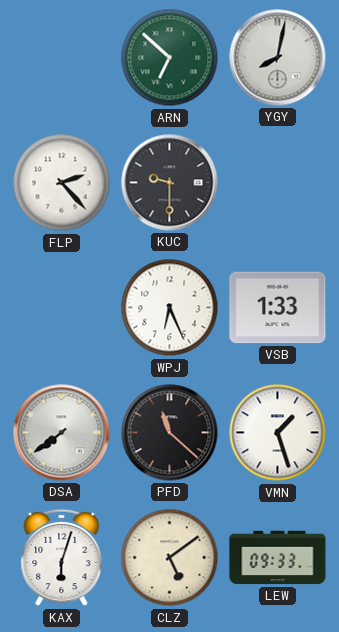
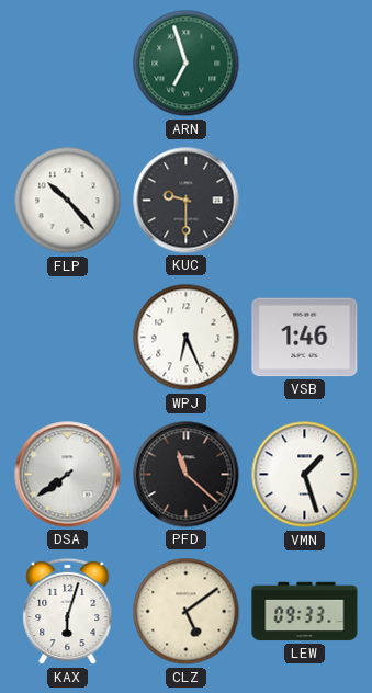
ARN: 6:52 -> 6:57
YGY: 8:02 -> none
FLP: 2:23 -> 10:23
VSB: 1:33 -> 1:46
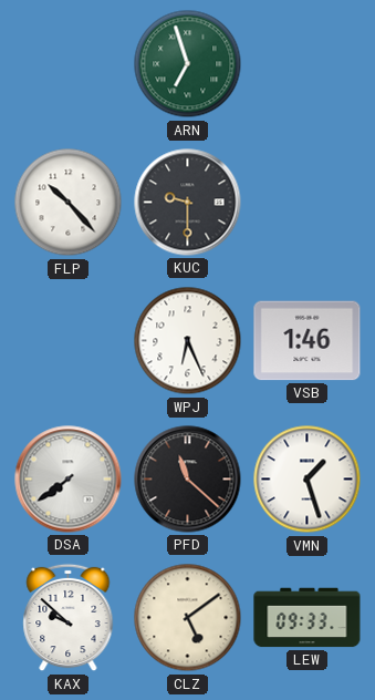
KAX: 6:03 -> 9:52
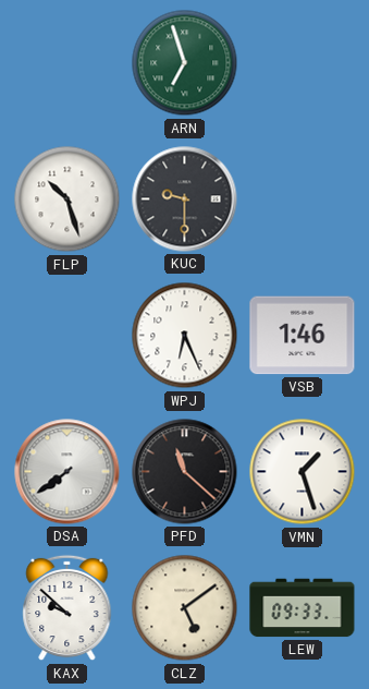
FLP: 10:23 -> 10:27
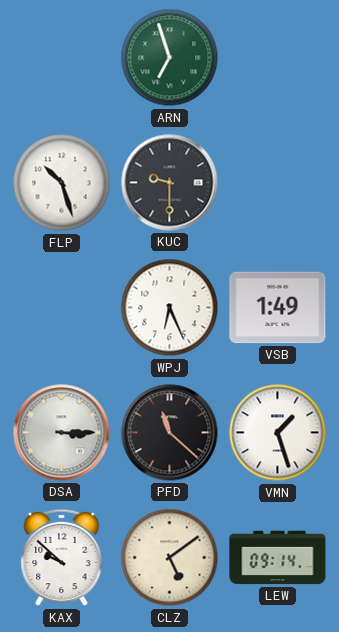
VSB: 1:46 -> 1:49
DSA: 7:39 -> 3:15
LEW: 09:33 -> 09:14
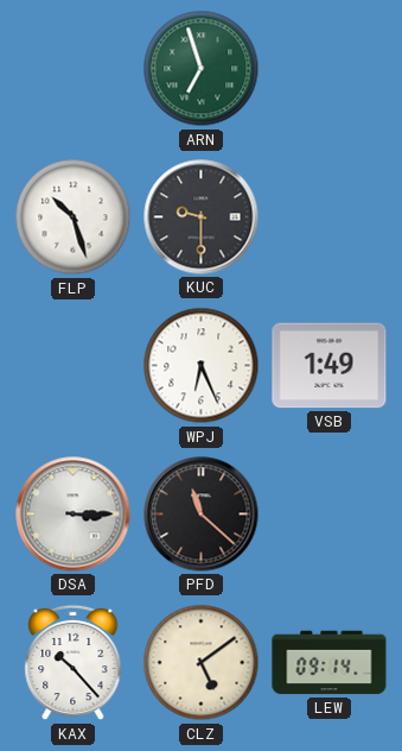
VMN: 1:27 -> none
KAX: 9:52 -> 10:23
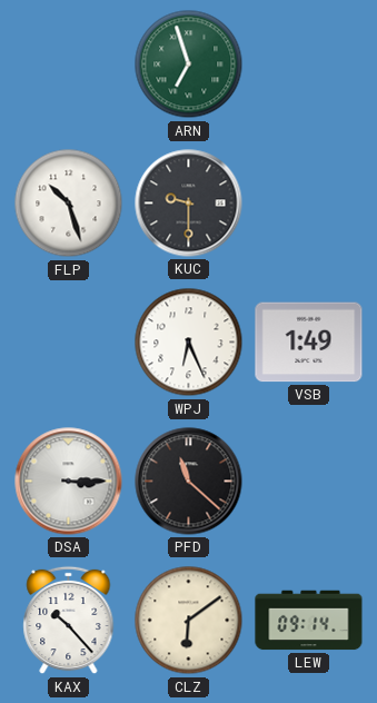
CLZ: 5:09 -> 6:09
